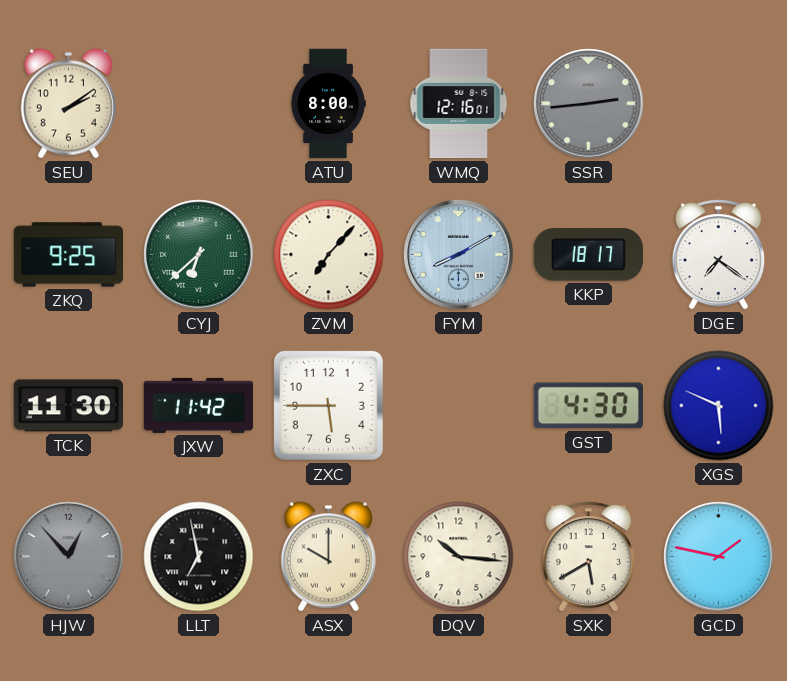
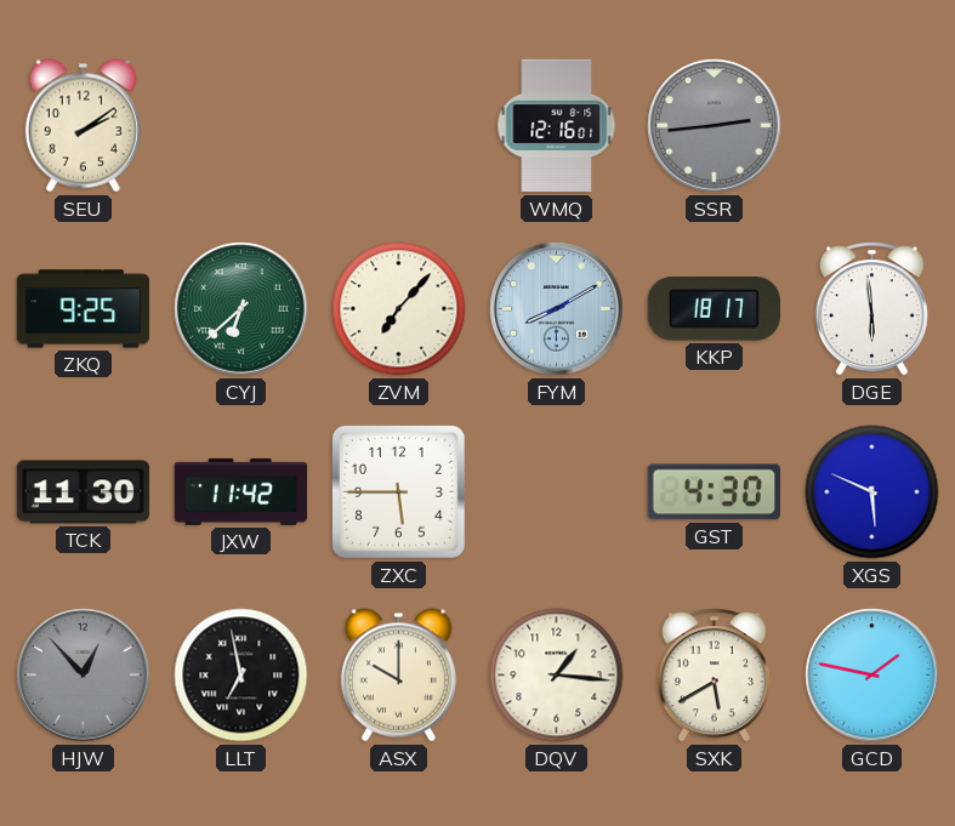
ATU: 8:00 -> none
DGE: 7:21 -> 5:59
DQV: 10:16 -> 1:16
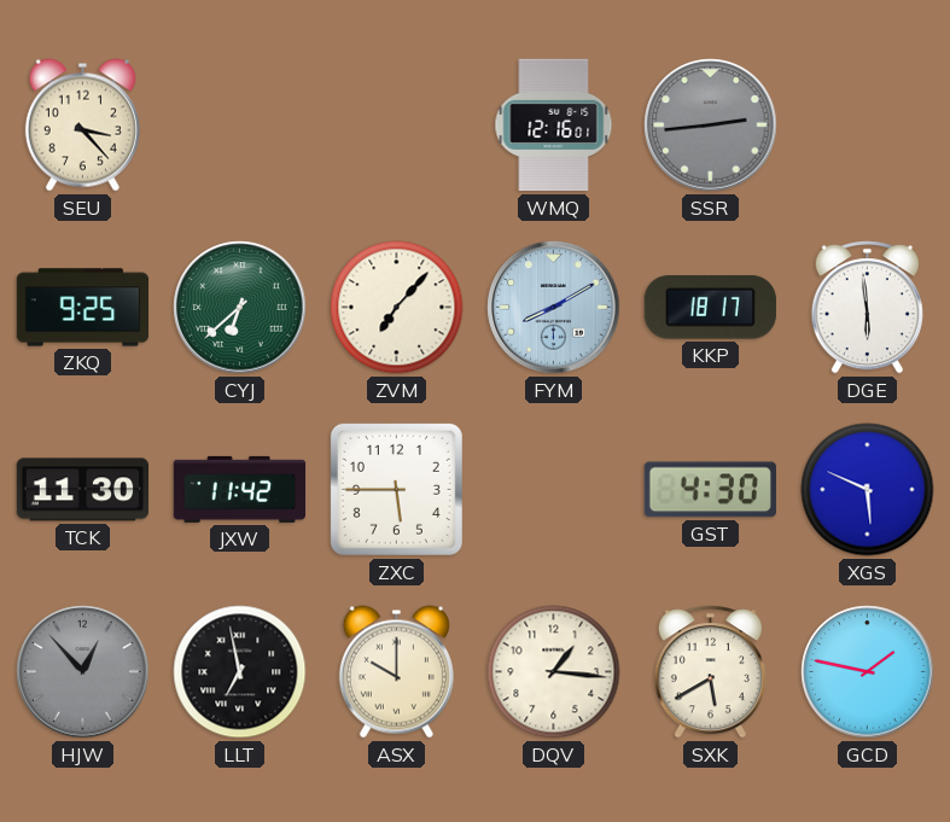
SEU: 2:09 -> 3:23
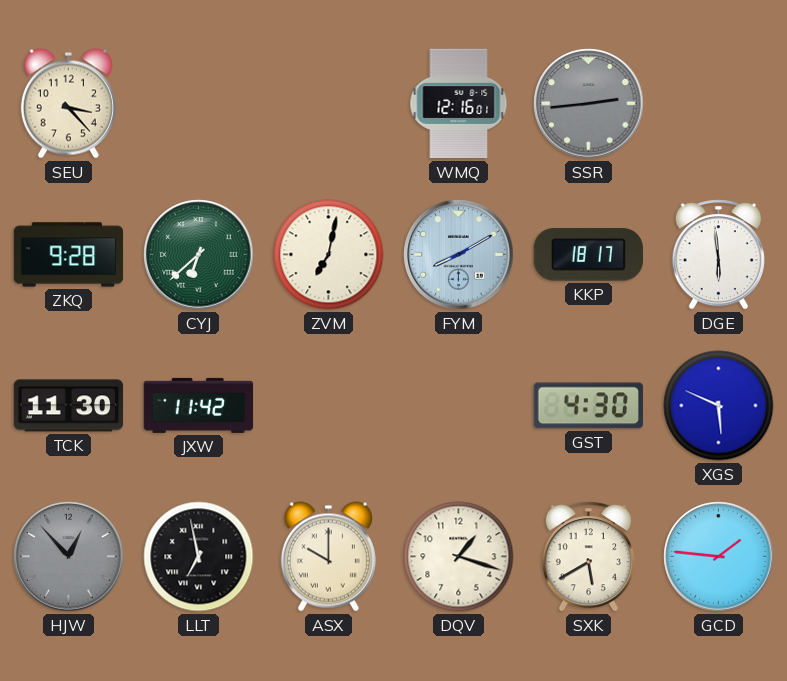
ZKQ: 9:25 -> 9:28
ZVM: 7:07 -> 7:02
ZXC: 5:45 -> none
DQV: 1:16 -> 1:18
GCD: 1:47 -> 1:46
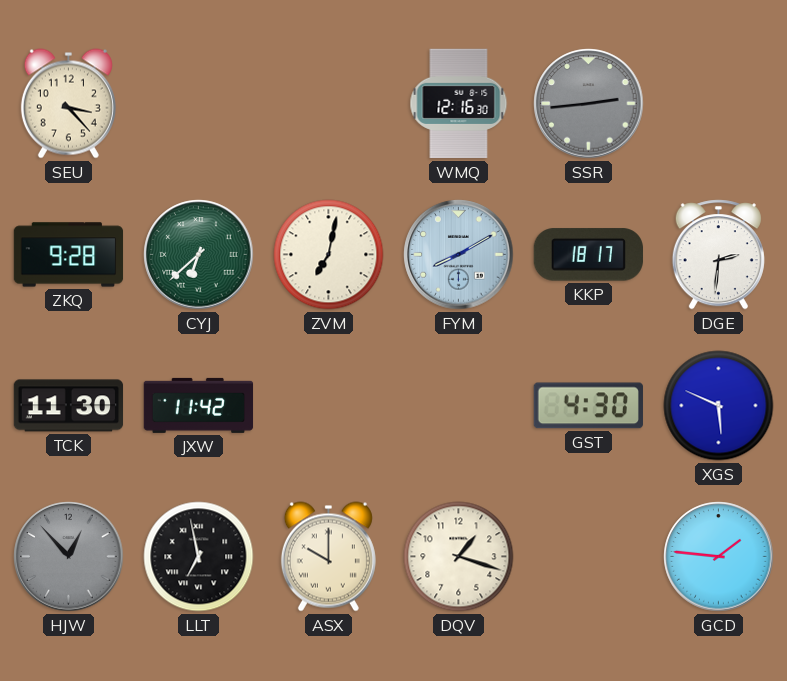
WMQ: 12:16:01 -> 12:16:30
DGE: 5:59 -> 2:31
SXK: 5:40 -> none
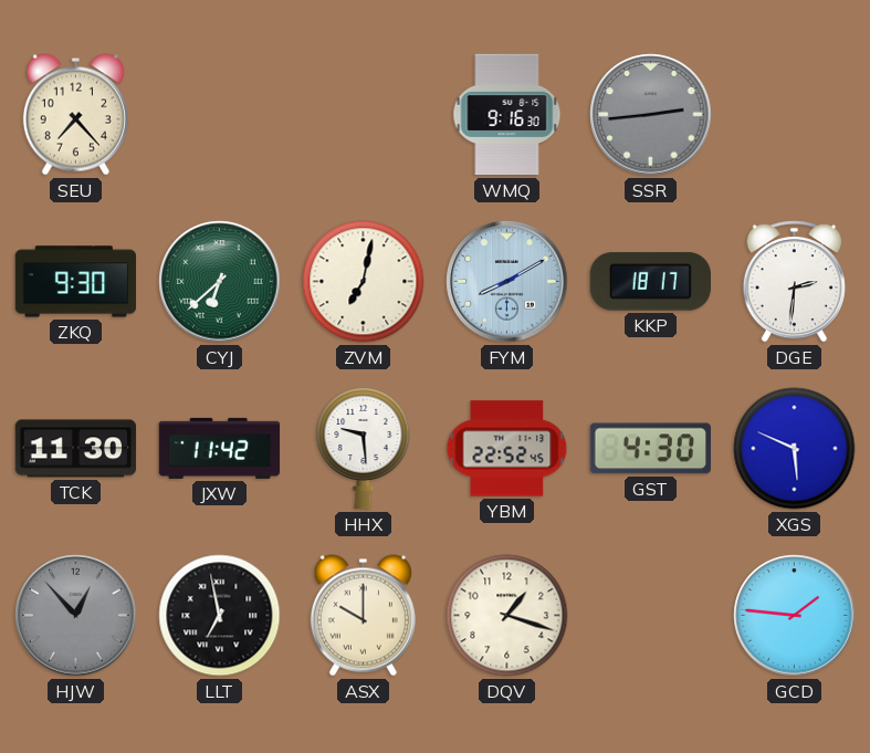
SEU: 3:23 -> 7:23
WMQ: 12:16 -> 9:16
ZKQ: 9:28 -> 9:30
HHX: none -> 9:29
YBM: none -> 22:52
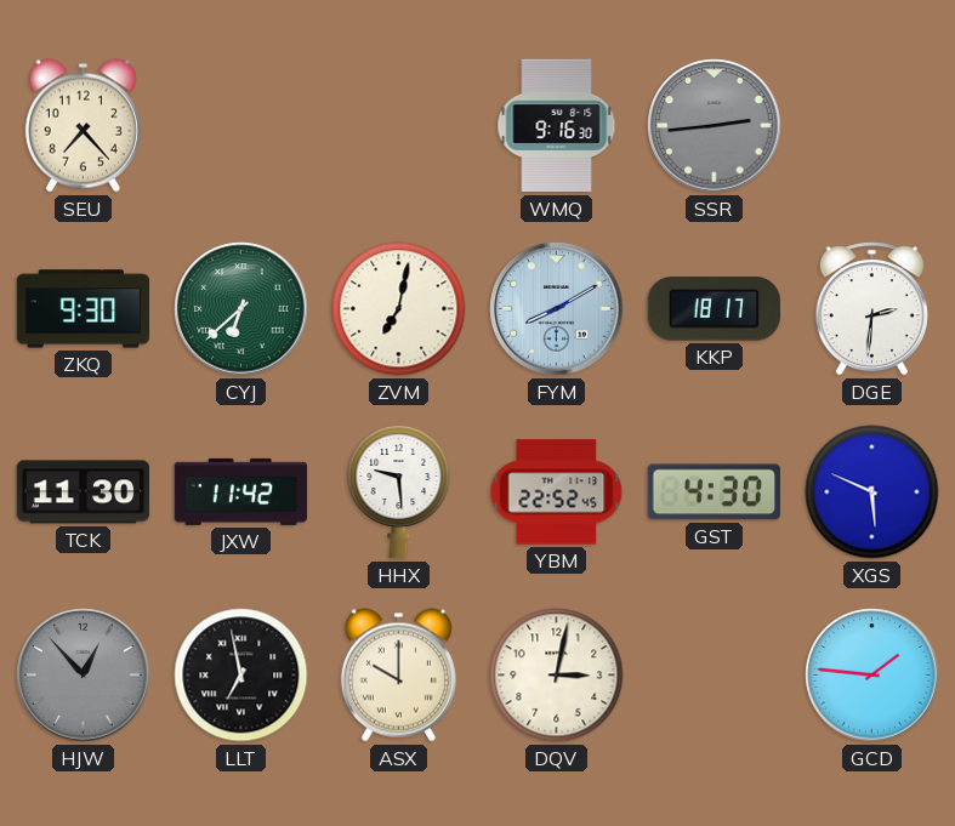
DQV: 1:18 -> 3:02
